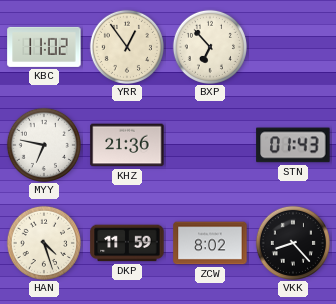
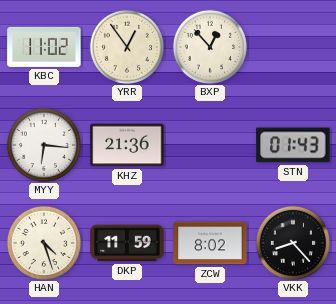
BXP: 6:53 -> 12:53
MYY: 6:47 -> 6:16
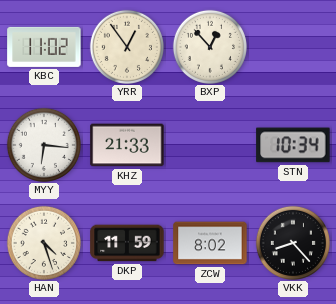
KHZ: 21:36 -> 21:33
STN: 01:43 -> 10:34
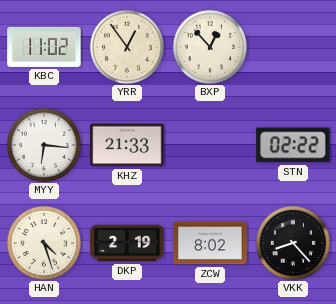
STN: 10:34 -> 02:22
DKP: 11:59 -> 2:19
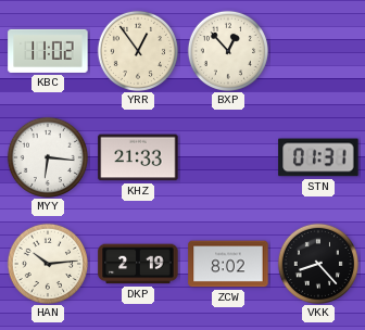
STN: 02:22 -> 01:31
HAN: 4:27 -> 10:14
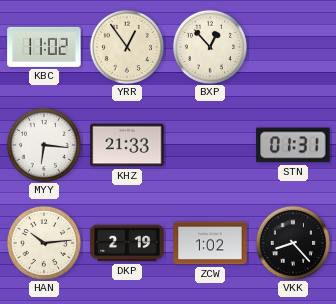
ZCW: 8:02 -> 1:02
